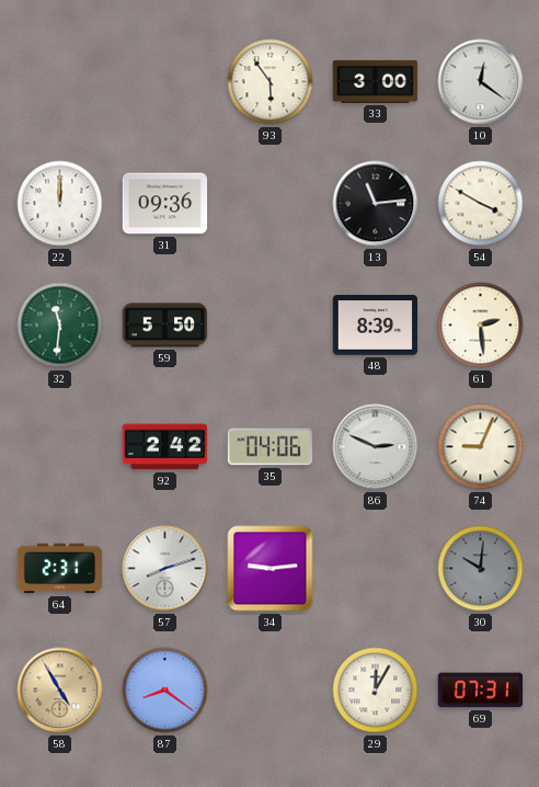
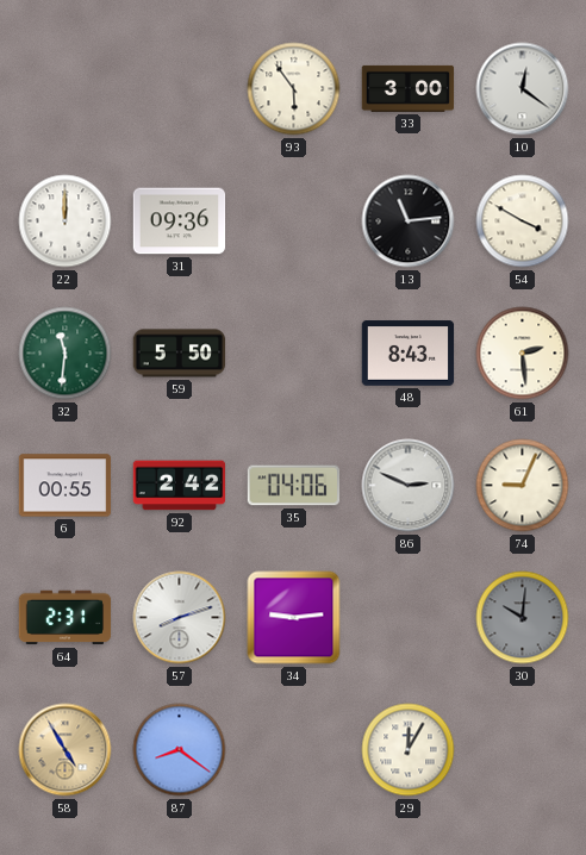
48: 8:39 -> 8:43
6: none -> 00:55
69: 07:31 -> none
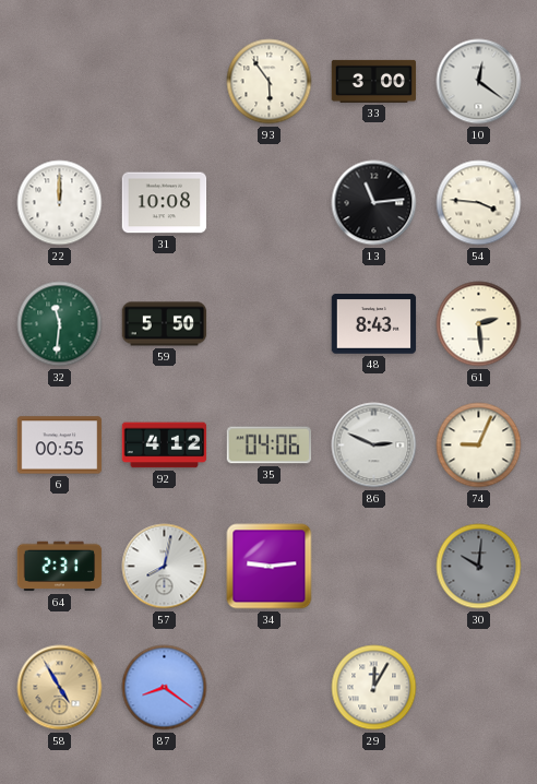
31: 09:36 -> 10:08
54: 3:50 -> 3:46
92: 2:42 -> 4:12
57: 8:12 -> 8:02
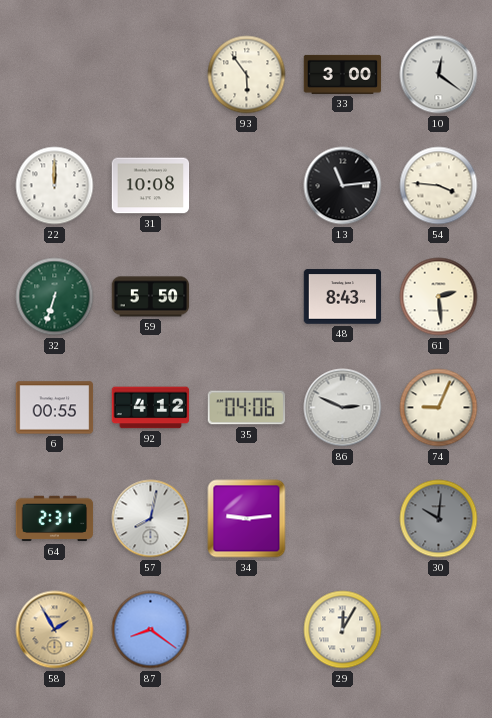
32: 11:31 -> 6:33
58: 4:55 -> 1:55
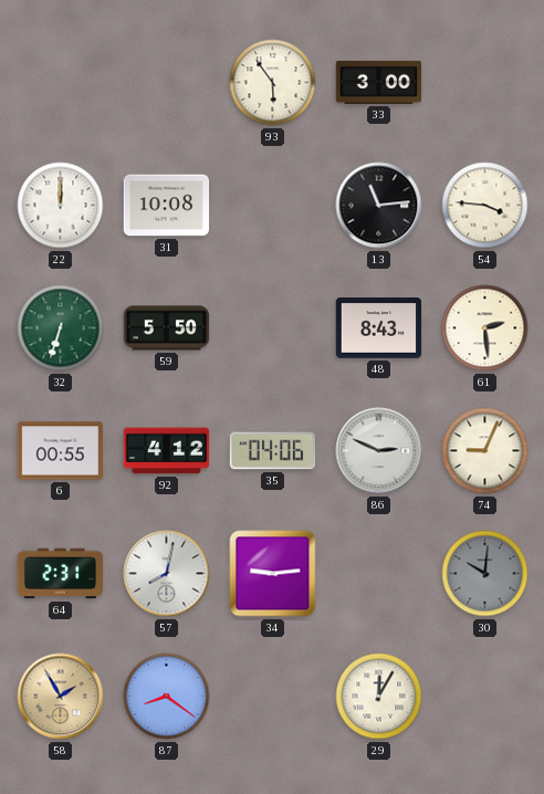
10: 12:21 -> none
